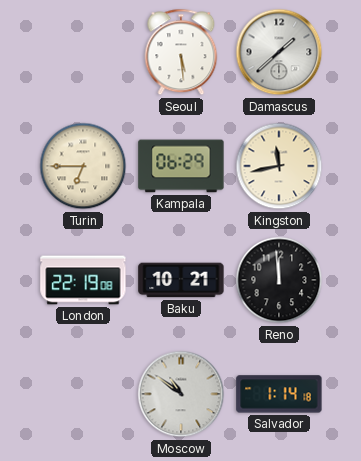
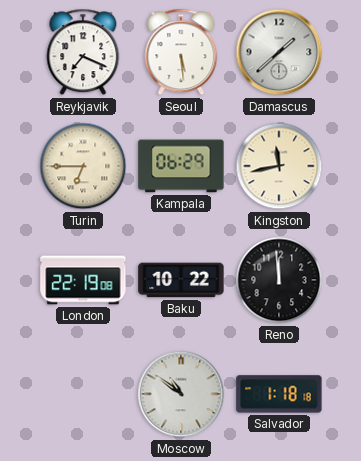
Reykjavik: none -> 7:19
Baku: 10:21 -> 10:22
Salvador: 1:14 -> 1:18
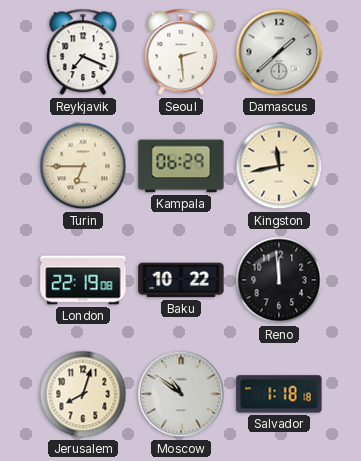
Seoul: 5:29 -> 2:29
Jerusalem: none -> 8:03
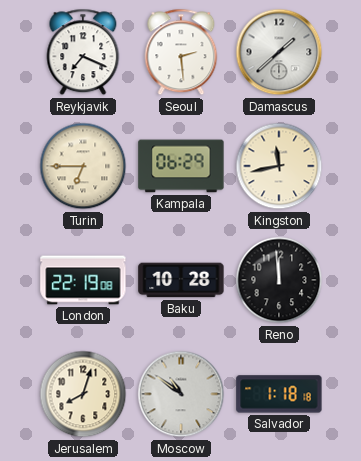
Baku: 10:22 -> 10:28
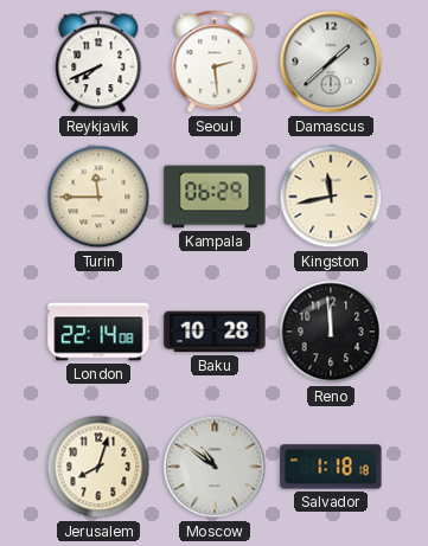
Reykjavik: 7:19 -> 7:41
Turin: 6:45 -> 11:45
London: 22:19 -> 22:14
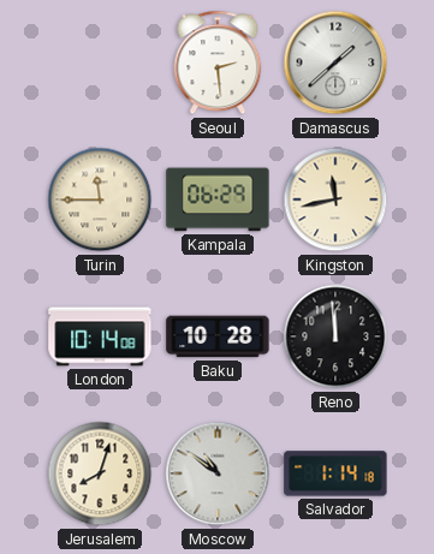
Reykjavik: 7:41 -> none
London: 22:14 -> 10:14
Salvador: 1:18 -> 1:14
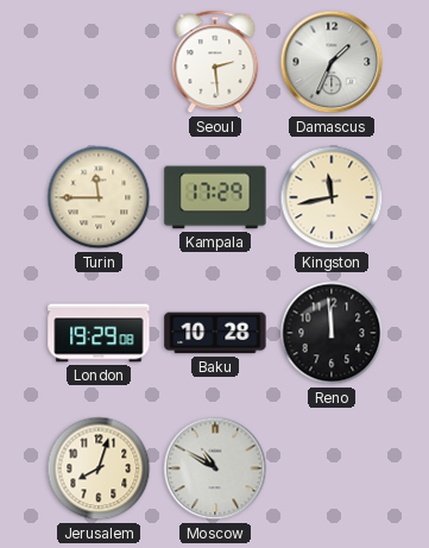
Damascus: 1:38 -> 1:34
Kampala: 06:29 -> 17:29
London: 10:14 -> 19:29
Moscow: 10:51 -> 10:50
Salvador: 1:14 -> none
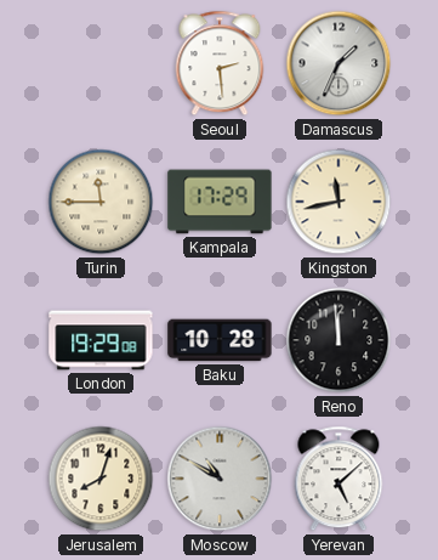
Yerevan: none -> 5:08
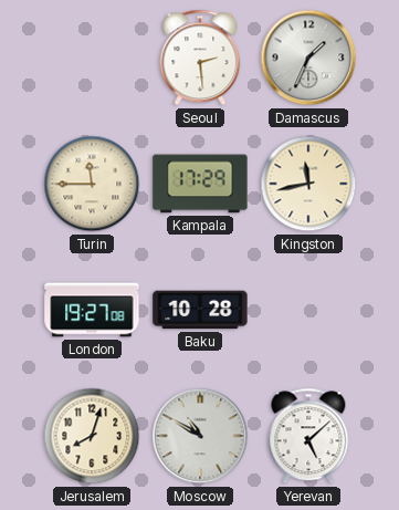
London: 19:29 -> 19:27
Reno: 11:59 -> none
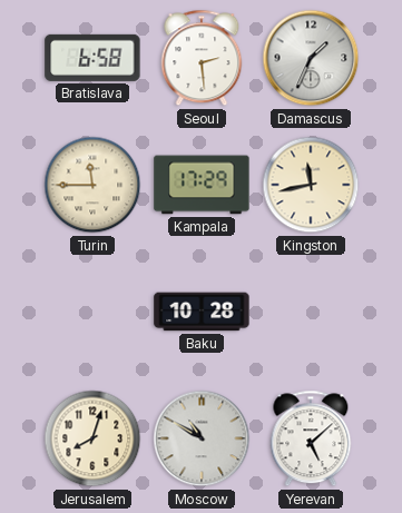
Bratislava: none -> 6:58
London: 19:27 -> none
